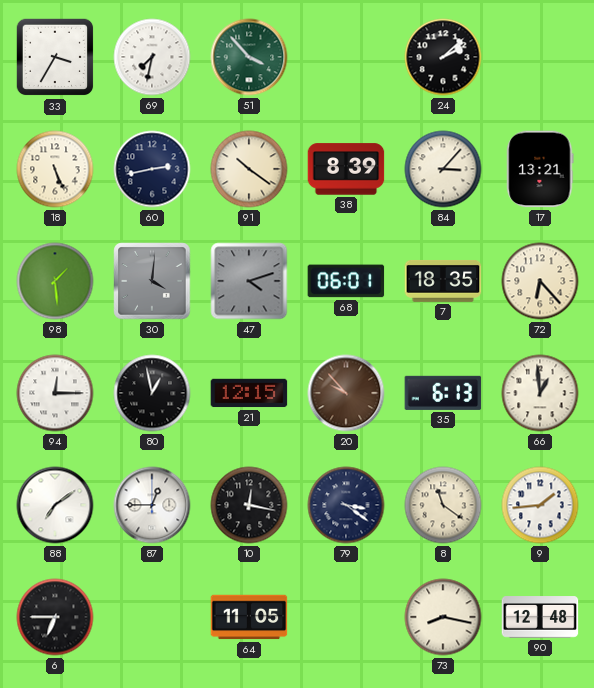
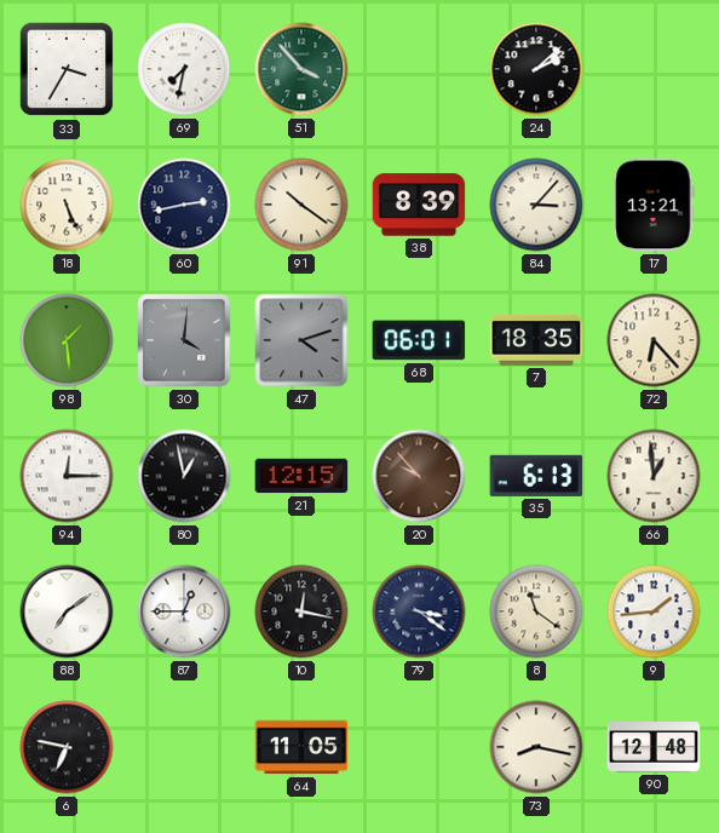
6: 6:45 -> 6:47
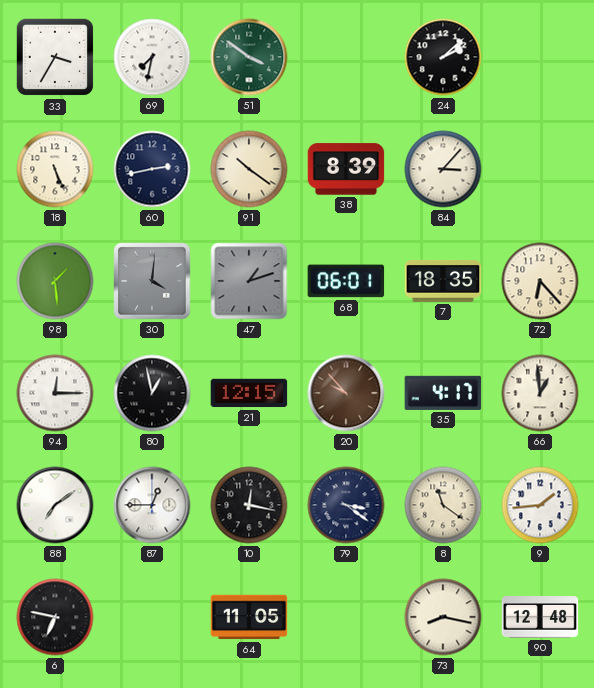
51: 3:53 -> 3:51
17: 13:21 -> none
47: 4:12 -> 1:12
35: 6:13 -> 4:17
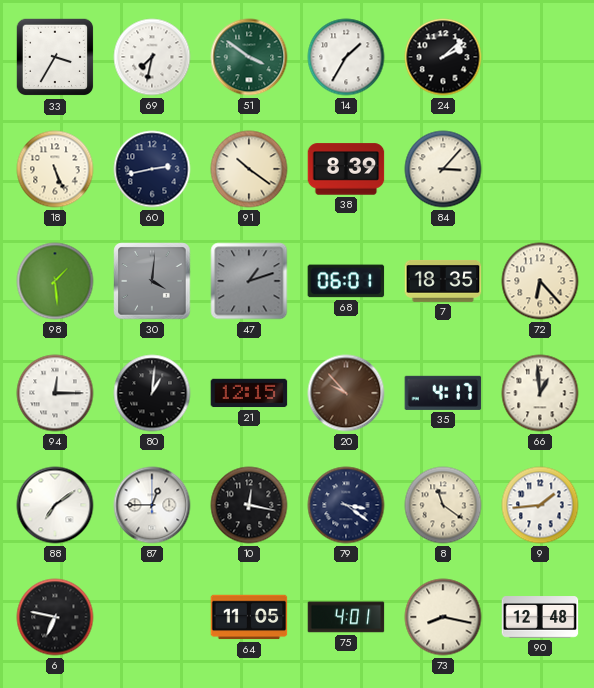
14: none -> 1:35
80: 12:58 -> 1:01
75: none -> 4:01
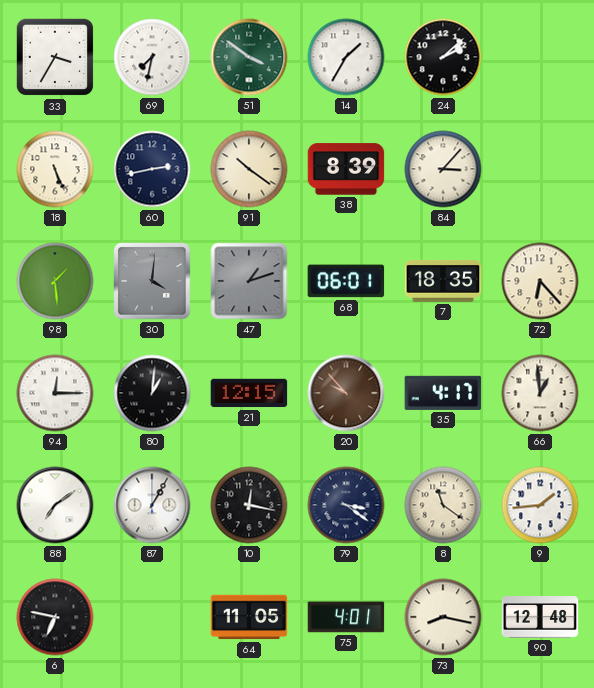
87: 12:45 -> 1:05
